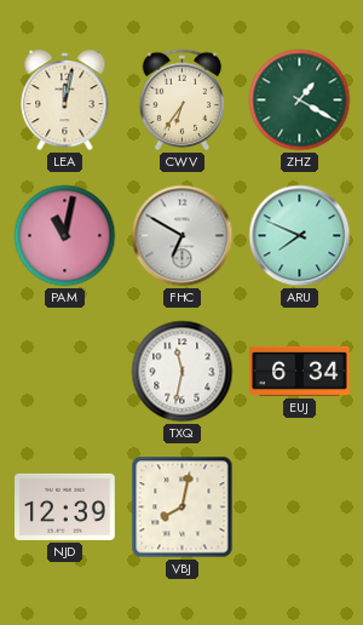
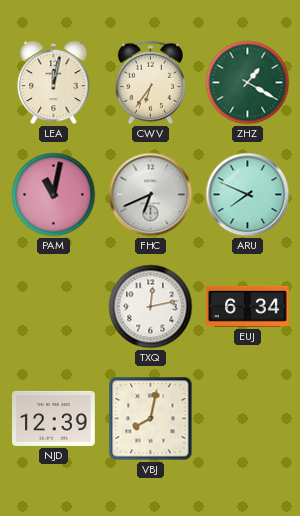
FHC: 6:50 -> 6:41
TXQ: 11:32 -> 12:13
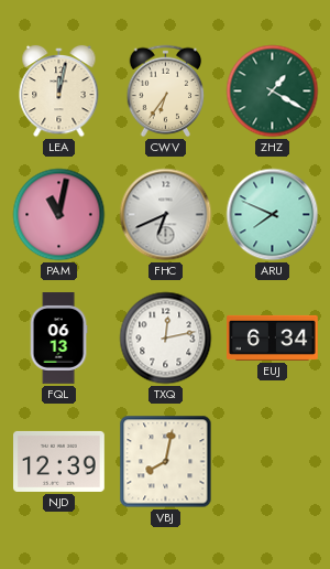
FQL: none -> 06:13
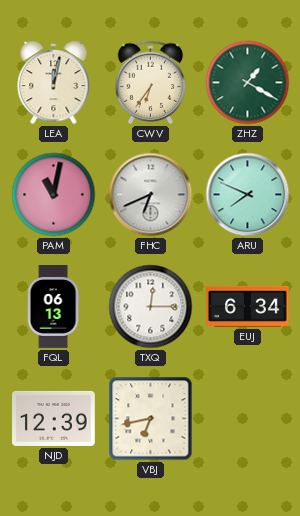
TXQ: 12:13 -> 12:15
VBJ: 8:02 -> 6:43
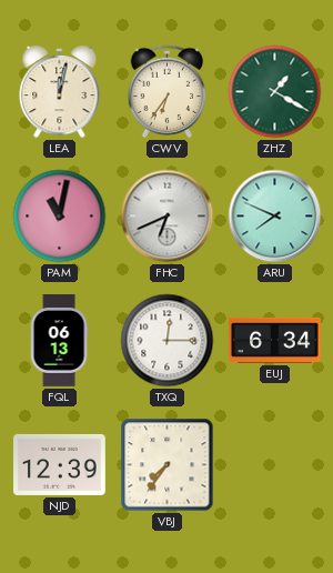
VBJ: 6:43 -> 7:36
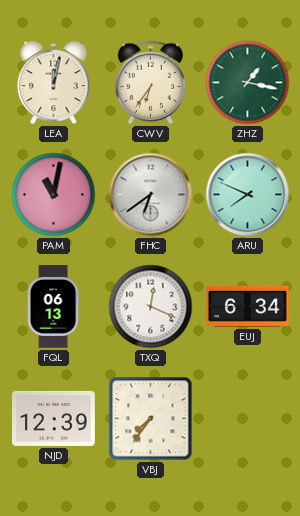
ZHZ: 1:20 -> 1:17
FHC: 6:41 -> 6:39
TXQ: 12:15 -> 12:19
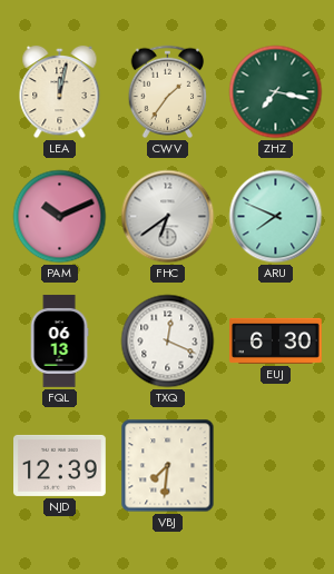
CWV: 6:36 -> 1:36
ZHZ: 1:17 -> 7:17
PAM: 11:02 -> 10:11
EUJ: 6:34 -> 6:30
VBJ: 7:36 -> 7:31
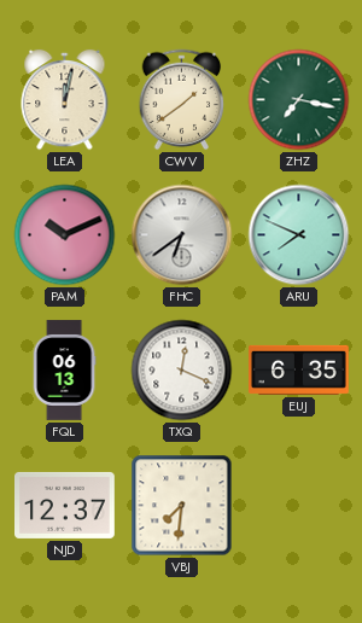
CWV: 1:36 -> 1:39
EUJ: 6:30 -> 6:35
NJD: 12:39 -> 12:37
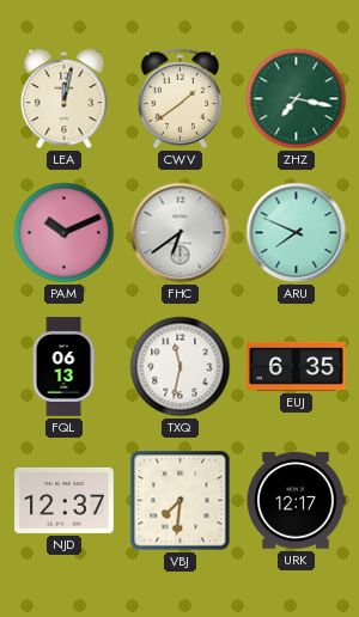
TXQ: 12:19 -> 11:32
URK: none -> 12:17
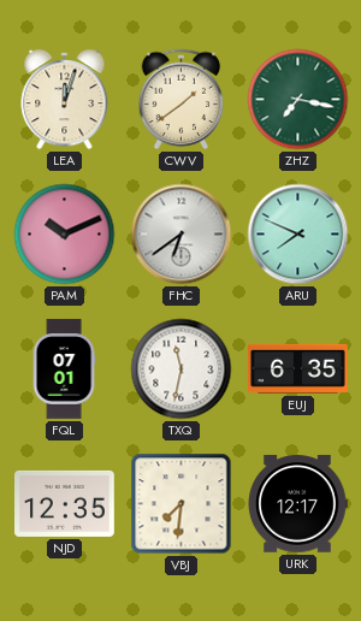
LEA: 12:02 -> 12:03
FQL: 06:13 -> 07:01
NJD: 12:37 -> 12:35
